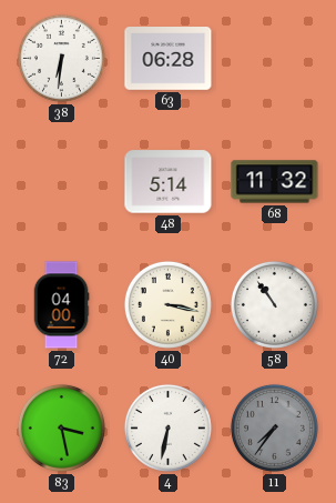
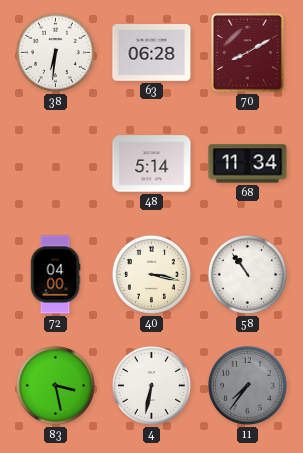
70: none -> 8:10
68: 11:32 -> 11:34
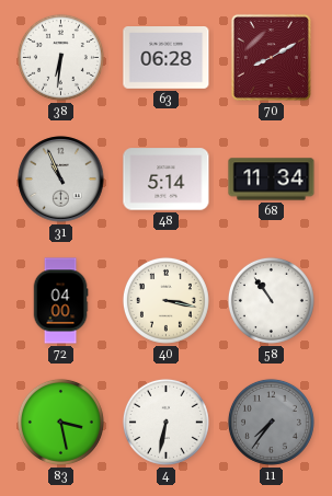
31: none -> 10:56
